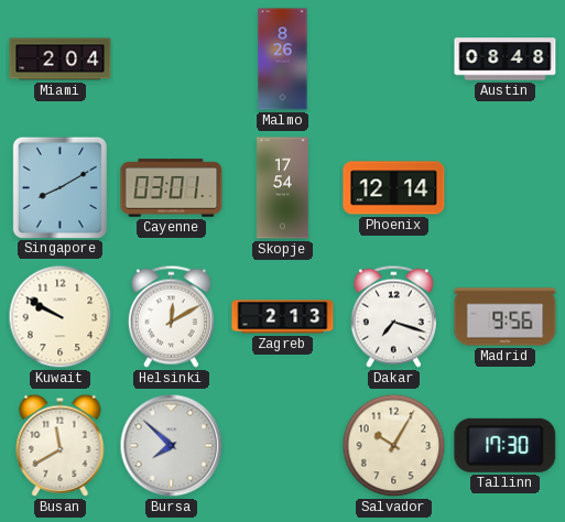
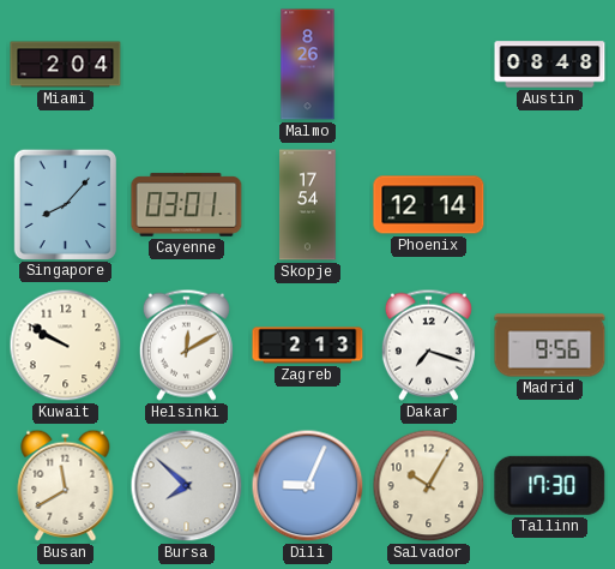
Singapore: 8:10 -> 8:07
Dili: none -> 9:04
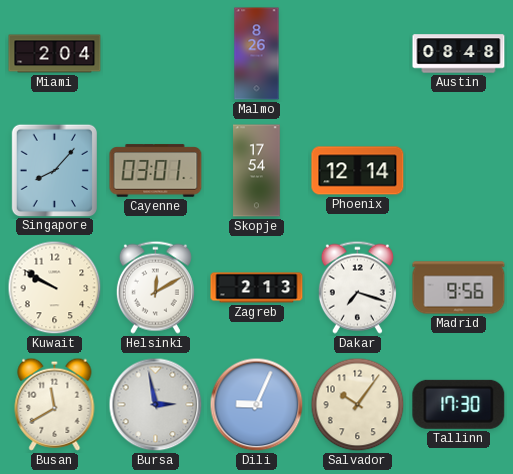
Bursa: 7:52 -> 2:58
Salvador: 10:05 -> 10:06
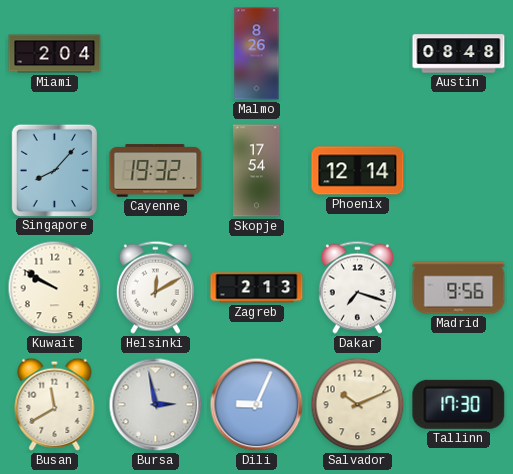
Cayenne: 03:01 -> 19:32
Salvador: 10:06 -> 10:11
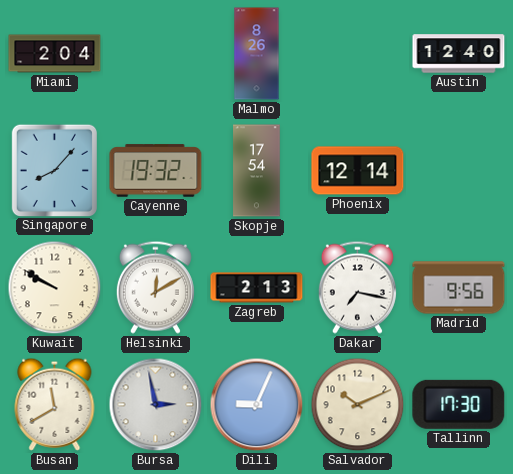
Austin: 08:48 -> 12:40
Dakar: 7:18 -> 7:17
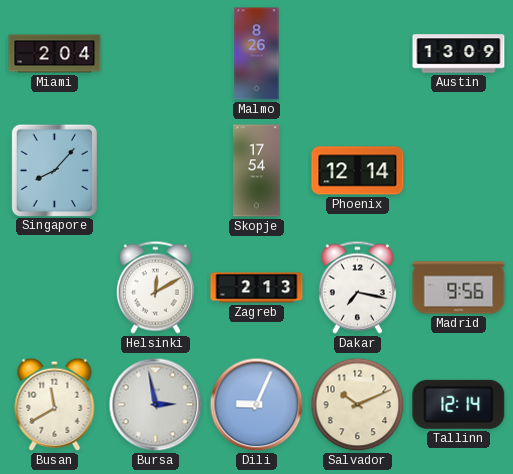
Austin: 12:40 -> 13:09
Cayenne: 19:32 -> none
Kuwait: 9:50 -> none
Tallinn: 17:30 -> 12:14
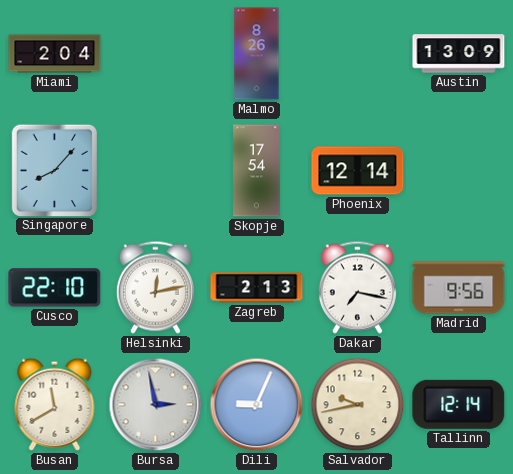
Cusco: none -> 22:10
Helsinki: 12:10 -> 12:13
Salvador: 10:11 -> 9:43
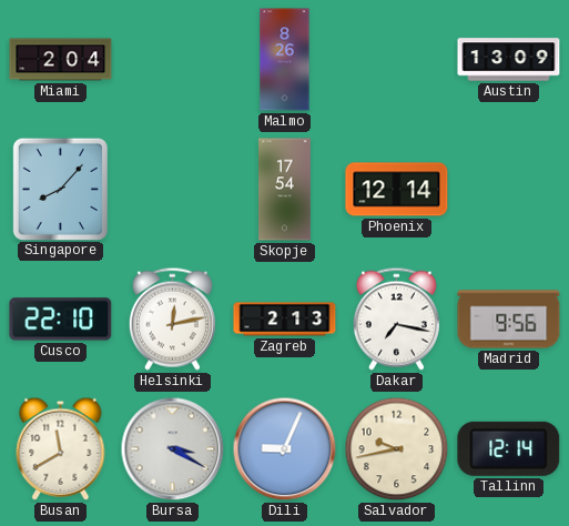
Bursa: 2:58 -> 3:20
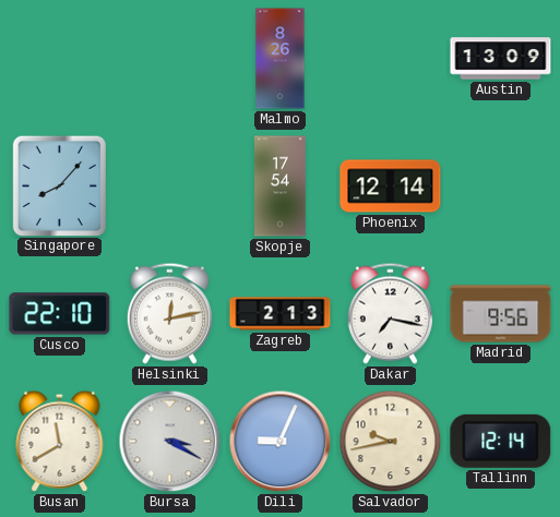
Miami: 2:04 -> none
